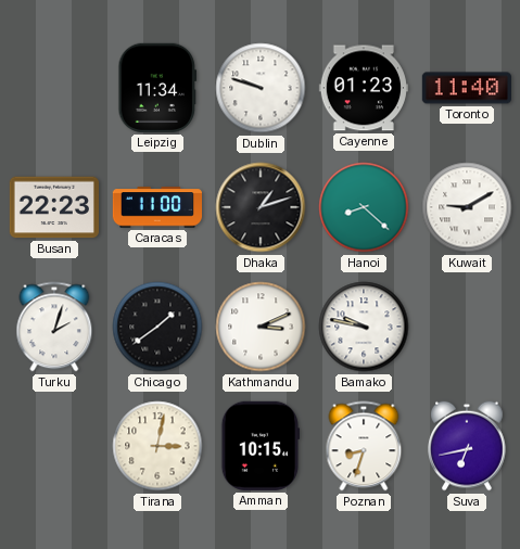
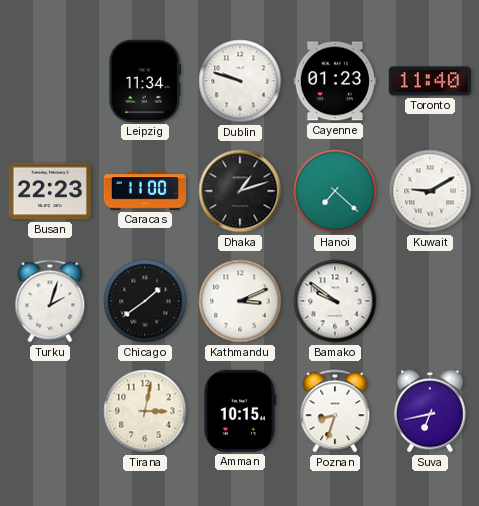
Hanoi: 8:22 -> 7:22
Bamako: 9:47 -> 9:51
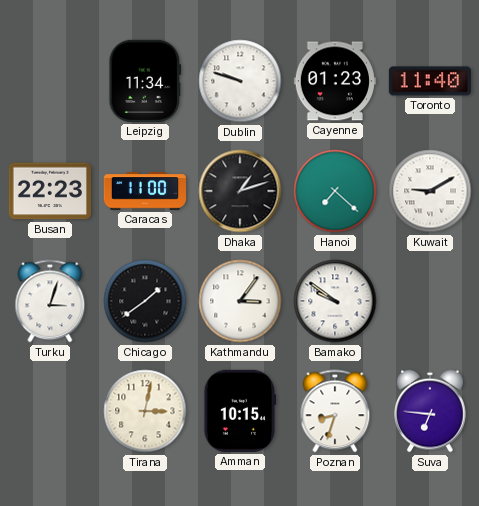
Turku: 2:03 -> 3:03
Kathmandu: 3:11 -> 3:06
Suva: 6:43 -> 6:46
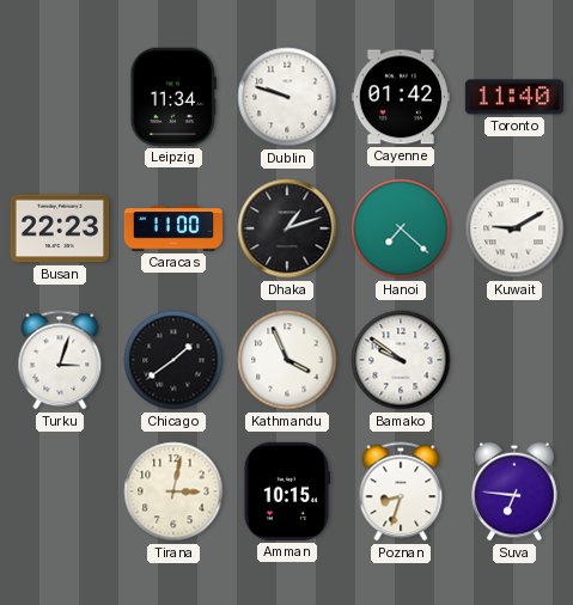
Cayenne: 01:23 -> 01:42
Kathmandu: 3:06 -> 3:56
